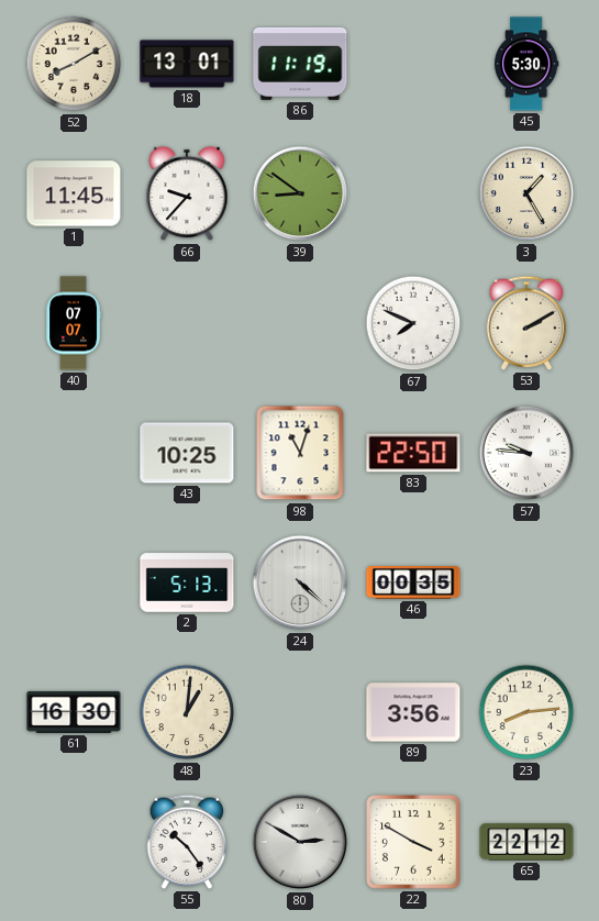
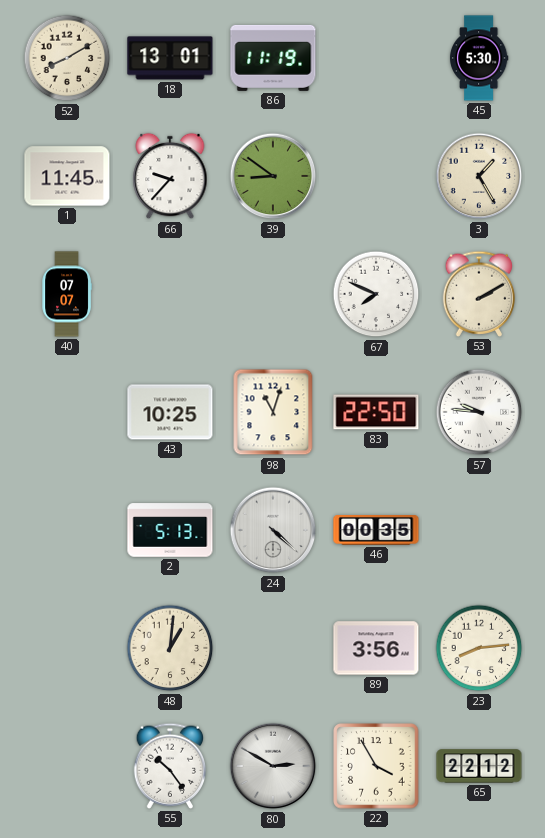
61: 16:30 -> none
22: 3:50 -> 3:55
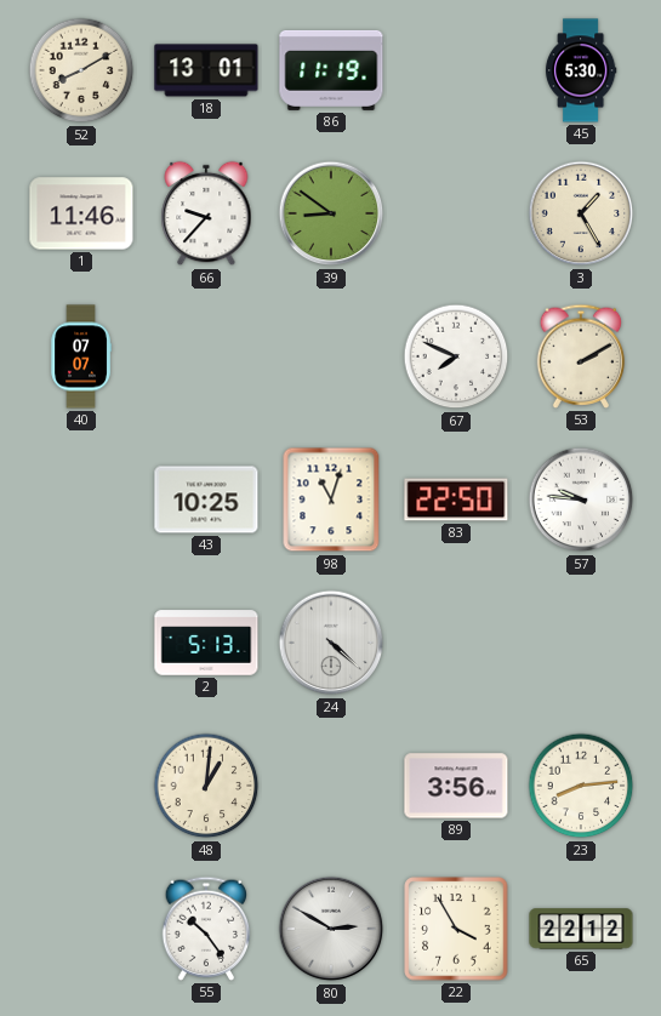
1: 11:45 -> 11:46
46: 00:35 -> none
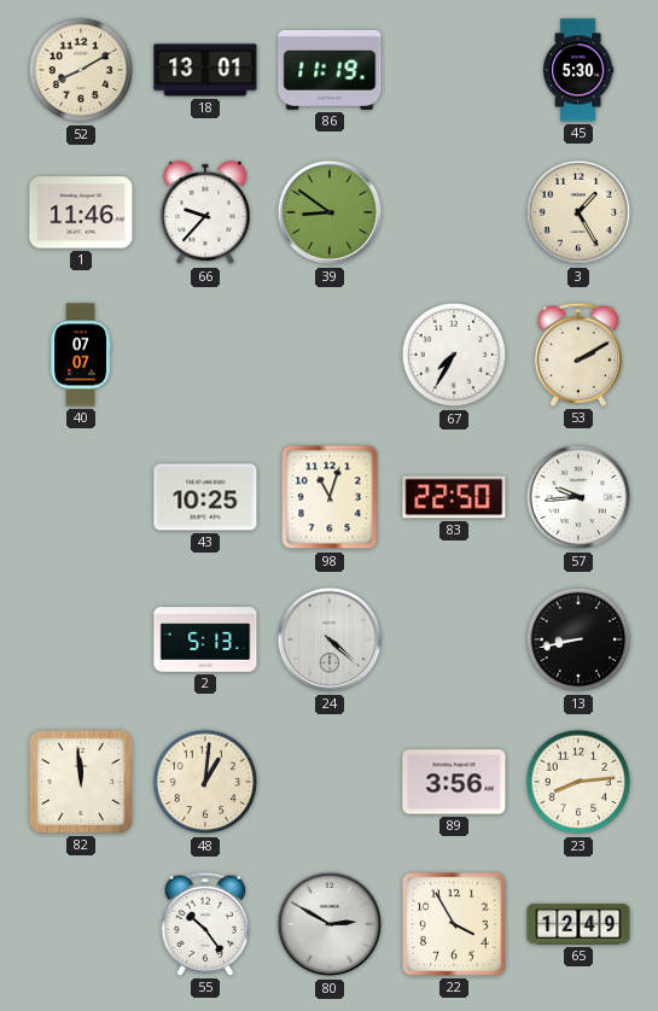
67: 7:49 -> 7:35
57: 9:46 -> 9:44
13: none -> 8:43
82: none -> 11:59
65: 22:12 -> 12:49
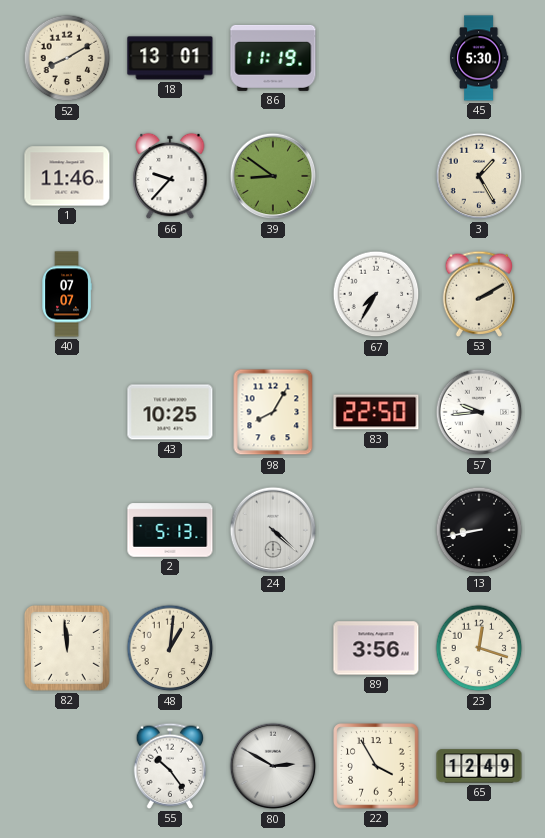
98: 11:03 -> 8:05
23: 8:14 -> 12:18
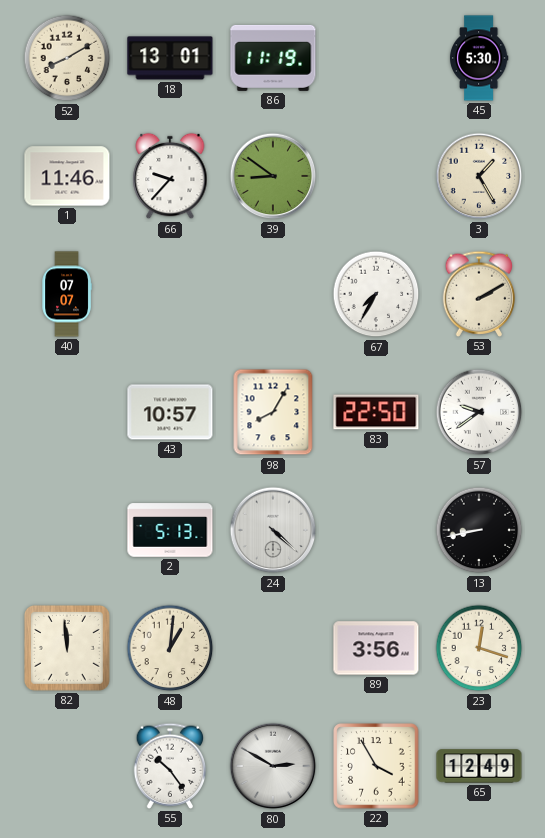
43: 10:25 -> 10:57
57: 9:44 -> 9:39
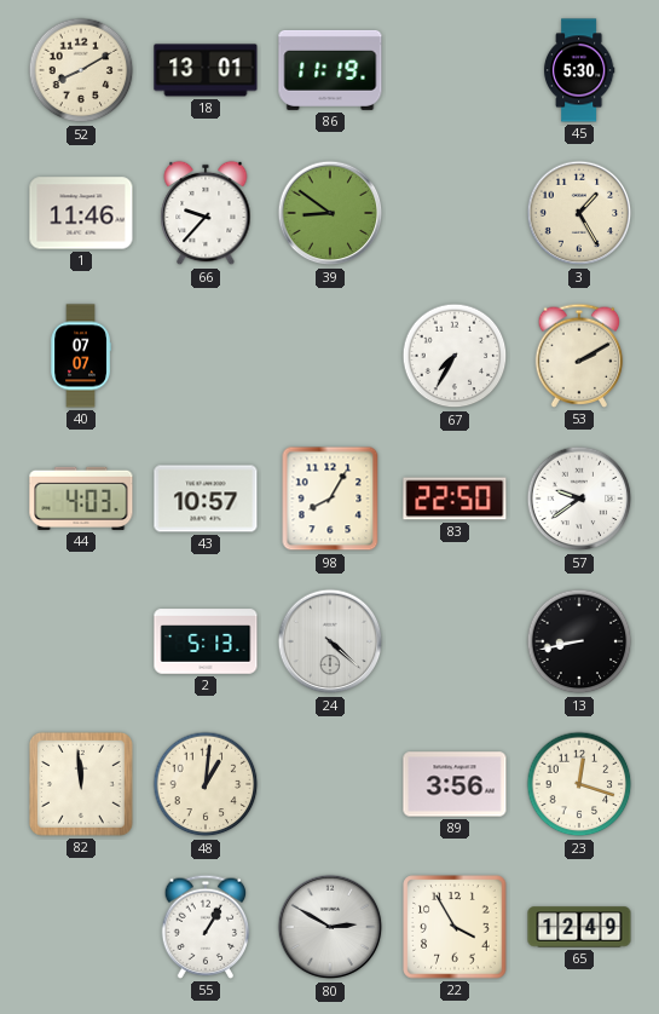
44: none -> 4:03
55: 10:24 -> 1:05
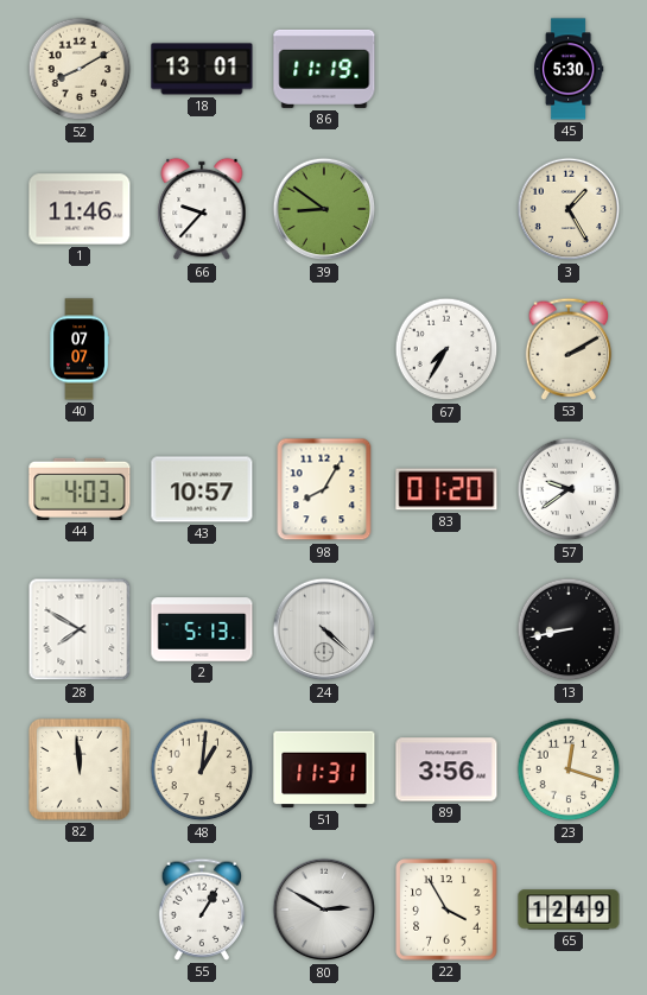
83: 22:50 -> 01:20
28: none -> 7:50
51: none -> 11:31
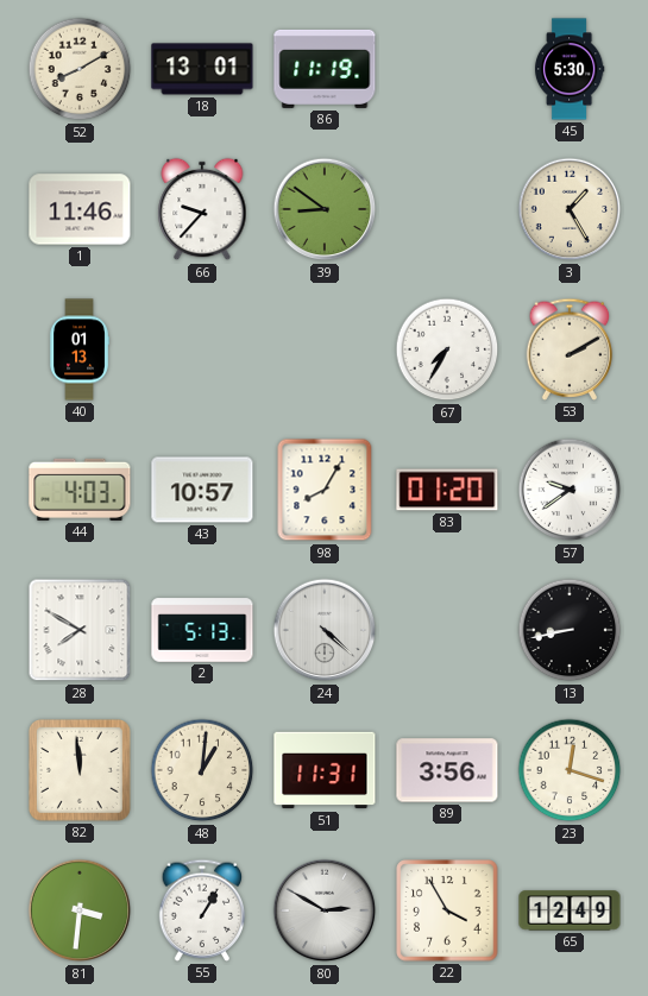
40: 07:07 -> 01:13
81: none -> 3:31
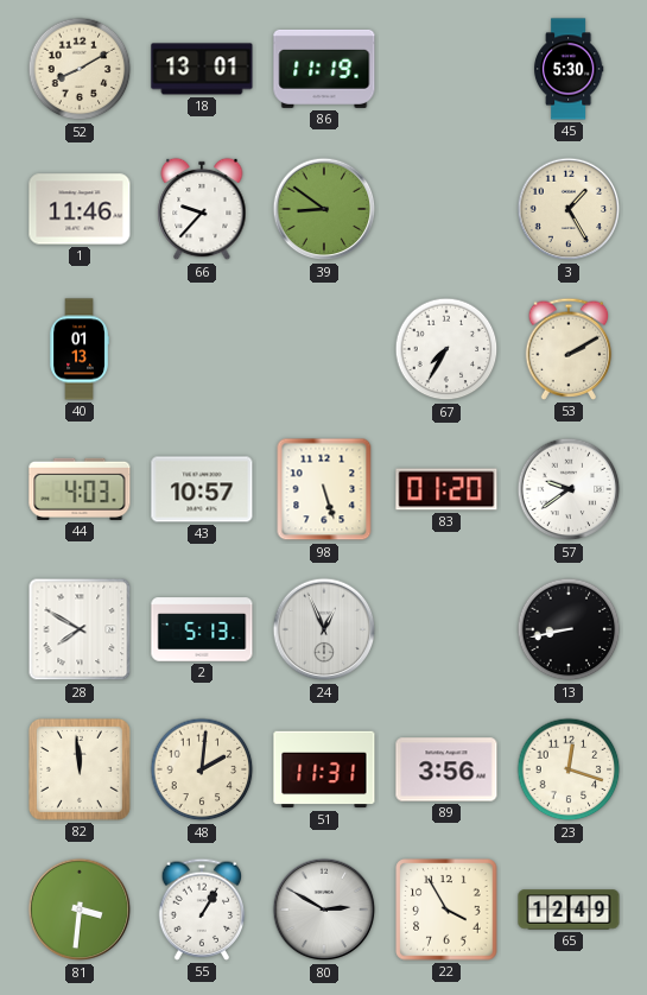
98: 8:05 -> 5:27
24: 4:22 -> 12:56
48: 1:01 -> 2:01
